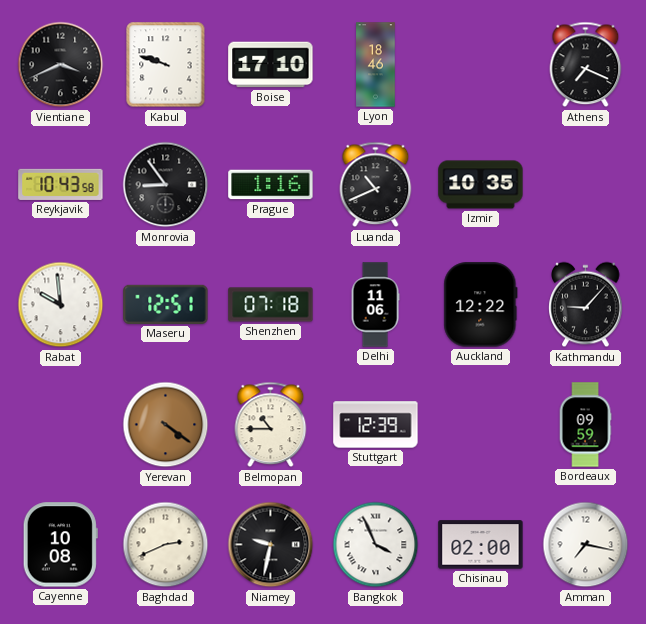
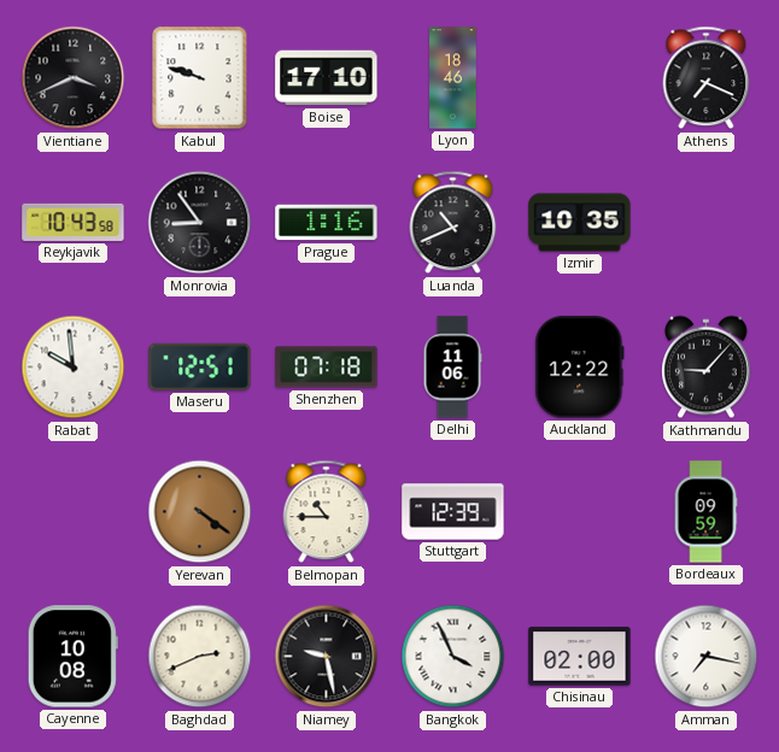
Niamey: 9:32 -> 9:28
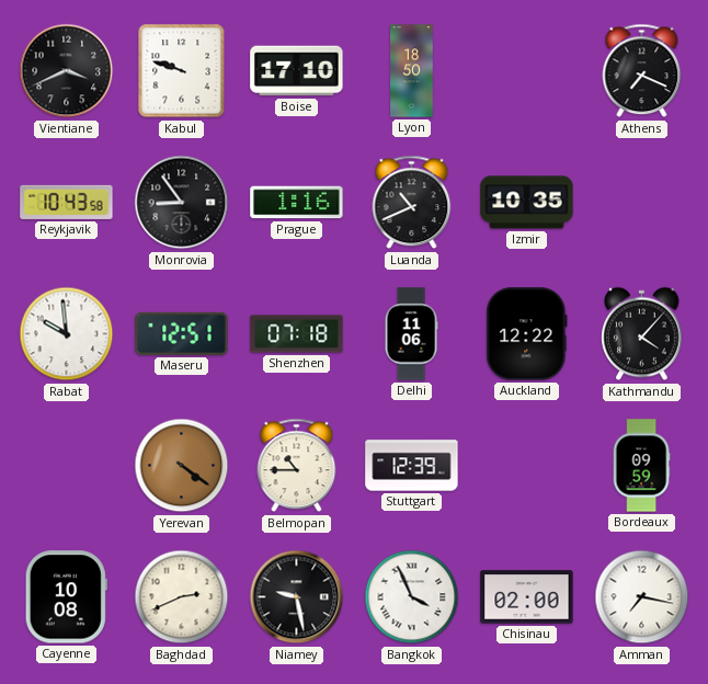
Lyon: 18:46 -> 18:50
Kathmandu: 9:07 -> 4:07
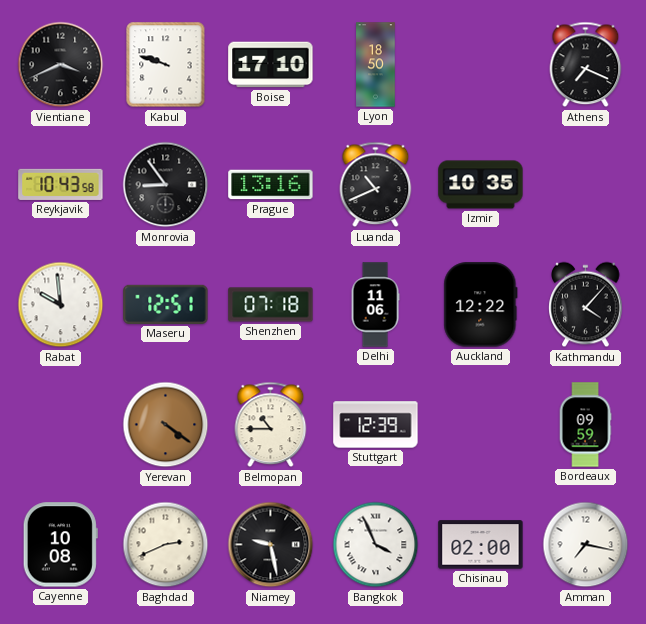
Prague: 1:16 -> 13:16
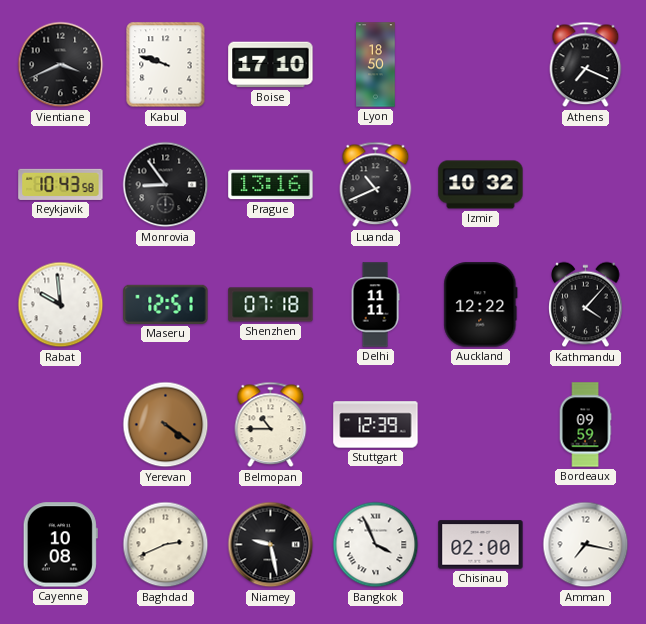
Izmir: 10:35 -> 10:32
Delhi: 11:06 -> 11:11
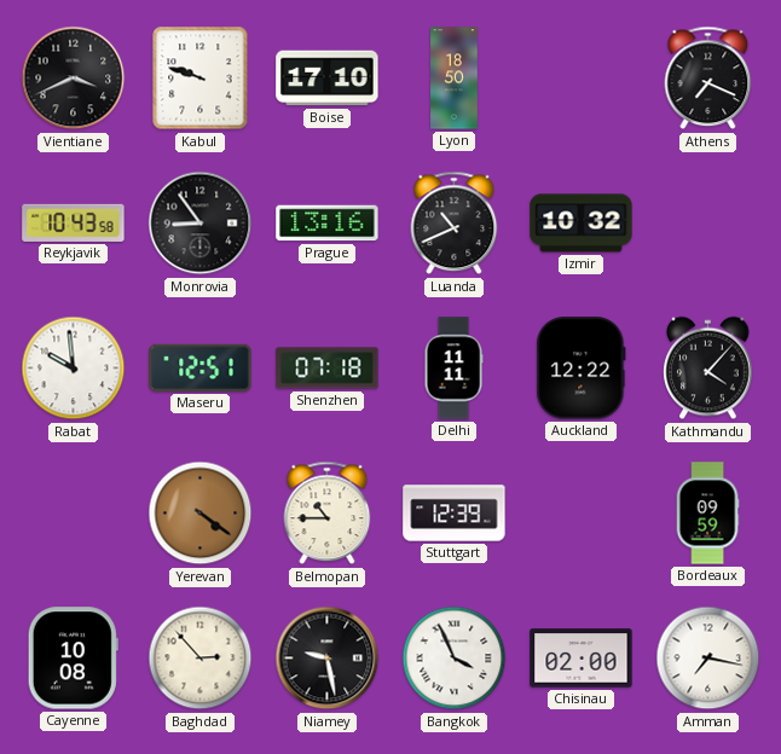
Baghdad: 2:41 -> 2:53
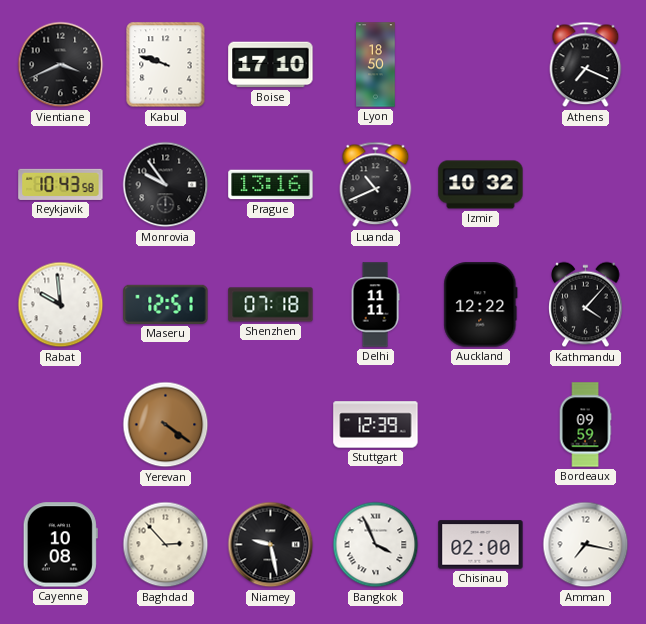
Monrovia: 8:54 -> 9:54
Belmopan: 10:45 -> none
